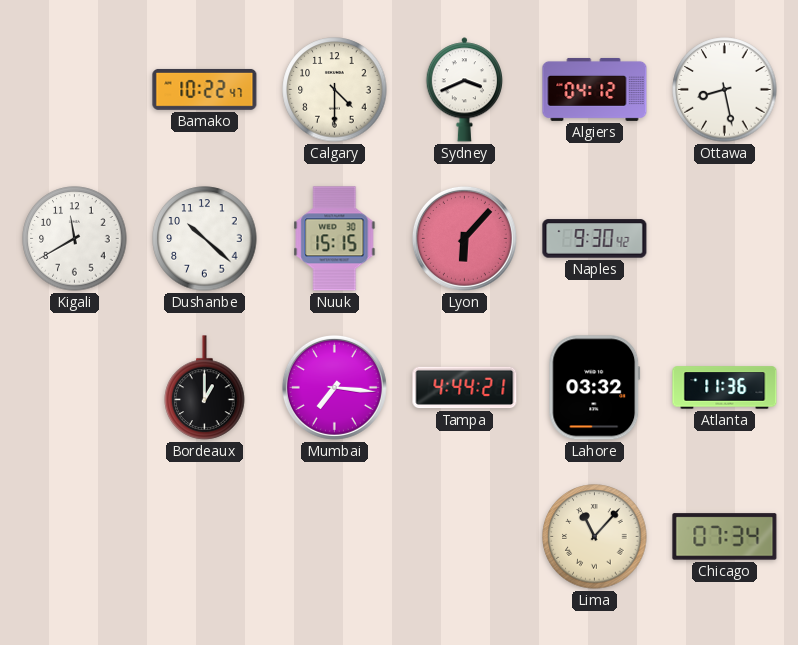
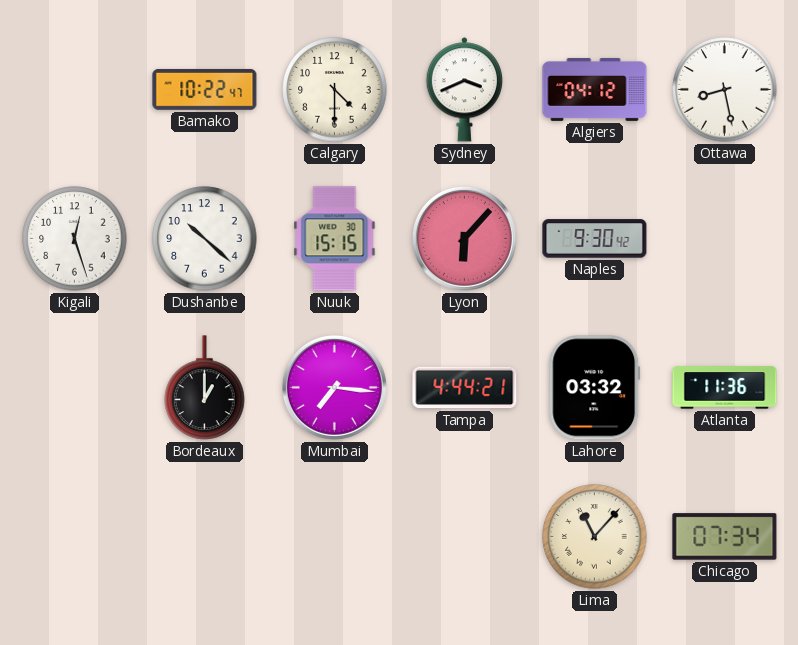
Kigali: 11:40 -> 12:27
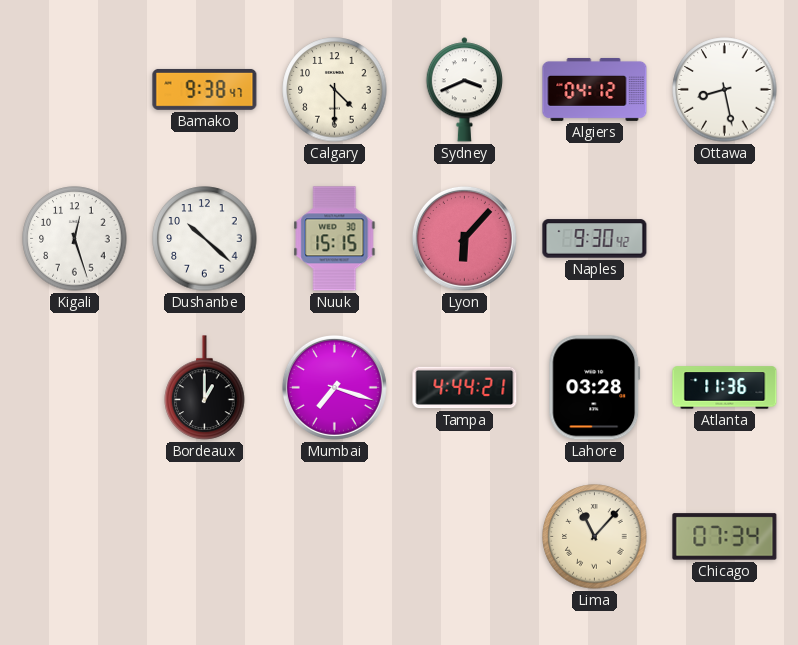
Bamako: 10:22 -> 9:38
Mumbai: 7:16 -> 7:18
Lahore: 03:32 -> 03:28
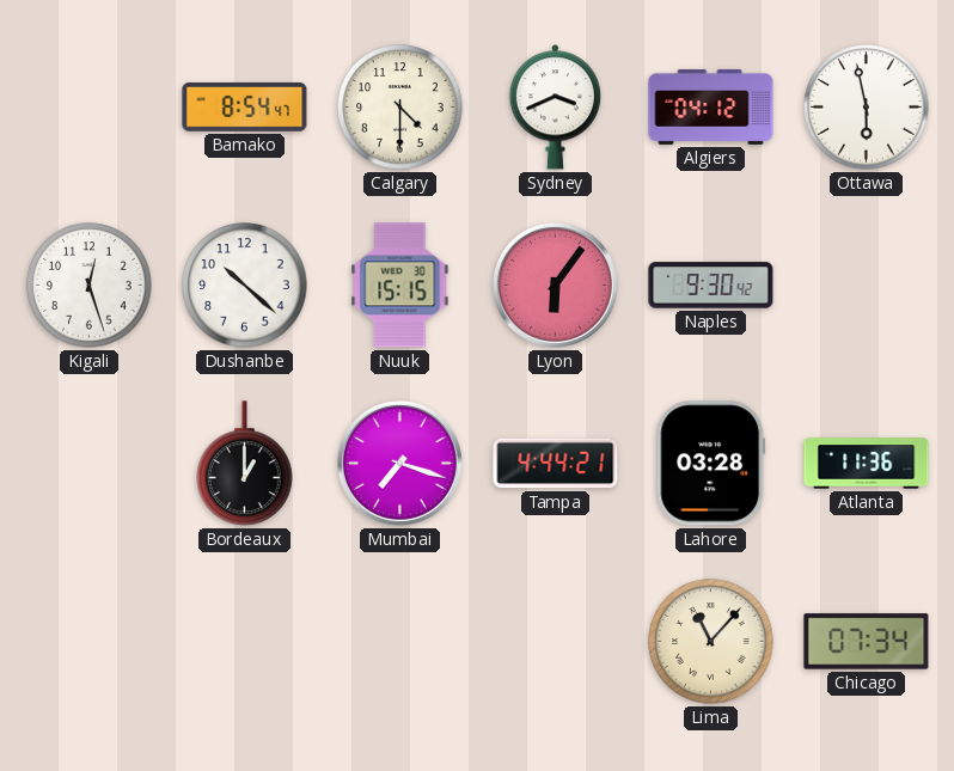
Bamako: 9:38 -> 8:54
Ottawa: 8:28 -> 5:58
Lyon: 6:07 -> 6:06
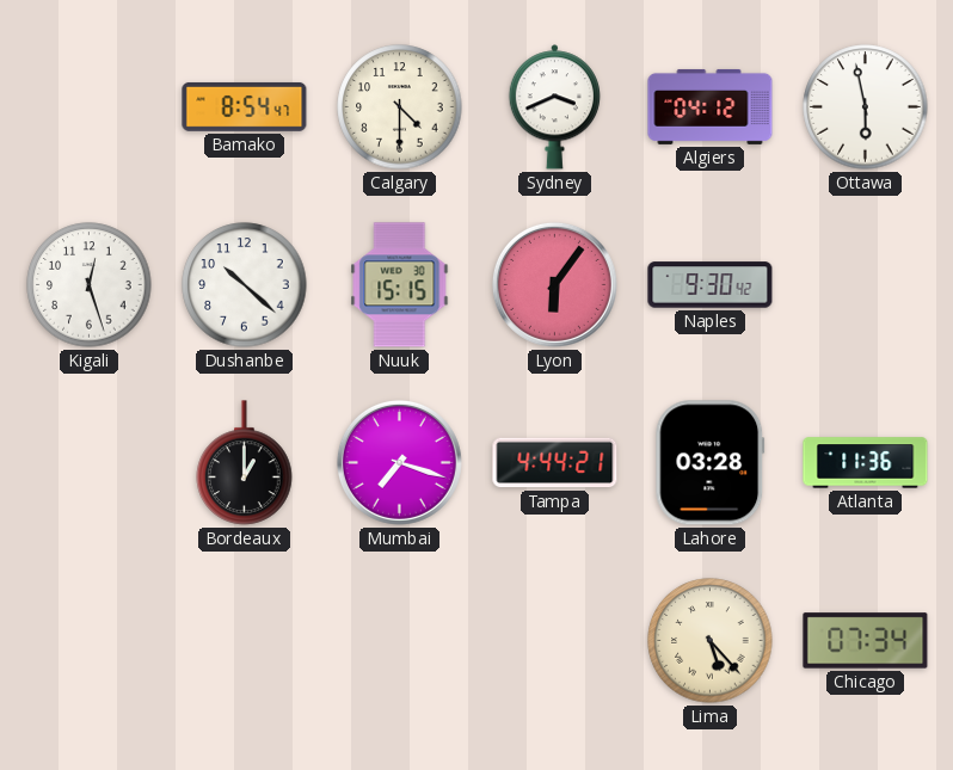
Lima: 11:07 -> 5:23
